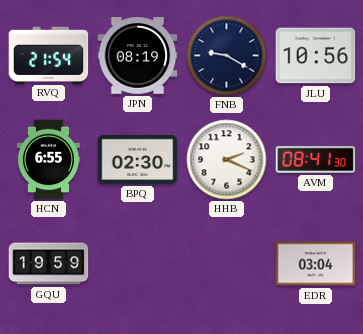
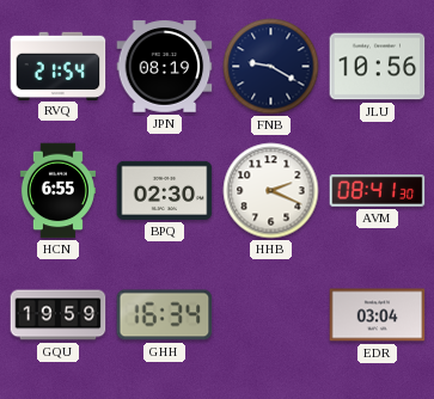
GHH: none -> 16:34
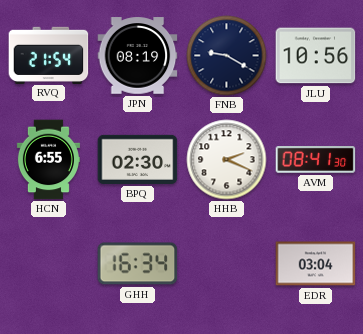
GQU: 19:59 -> none
